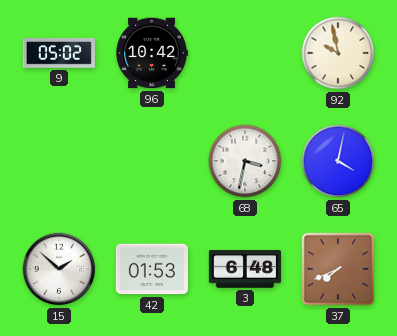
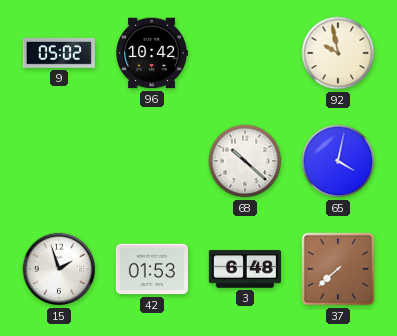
68: 3:32 -> 10:22
15: 1:52 -> 1:57
37: 7:41 -> 7:38
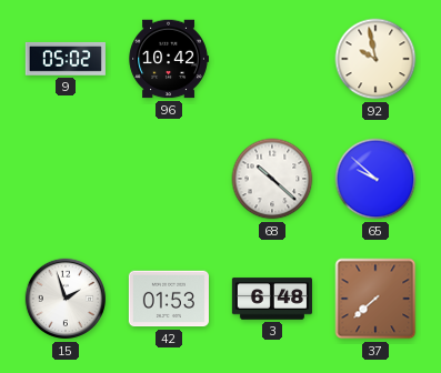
65: 4:02 -> 9:52
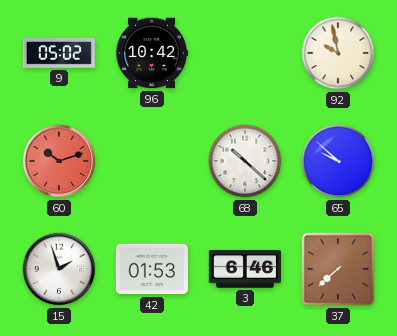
60: none -> 10:12
3: 6:48 -> 6:46
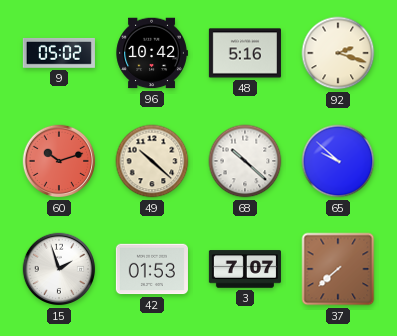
48: none -> 5:16
92: 9:58 -> 2:18
49: none -> 10:22
3: 6:46 -> 7:07
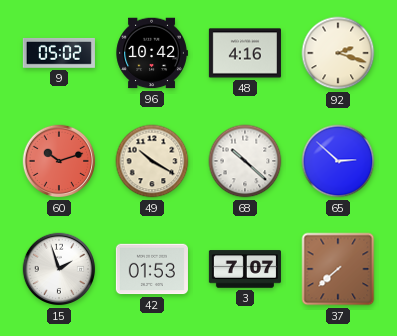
48: 5:16 -> 4:16
49: 10:22 -> 10:20
65: 9:52 -> 2:52
